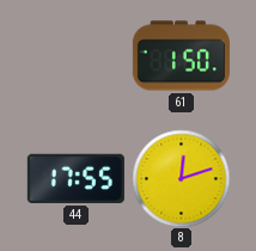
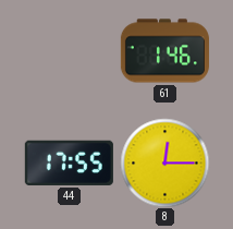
61: 1:50 -> 1:46
8: 12:12 -> 12:15
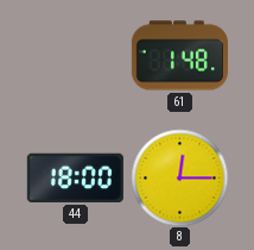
61: 1:46 -> 1:48
44: 17:55 -> 18:00
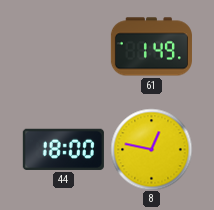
61: 1:48 -> 1:49
8: 12:15 -> 12:47
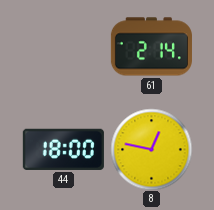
61: 1:49 -> 2:14
